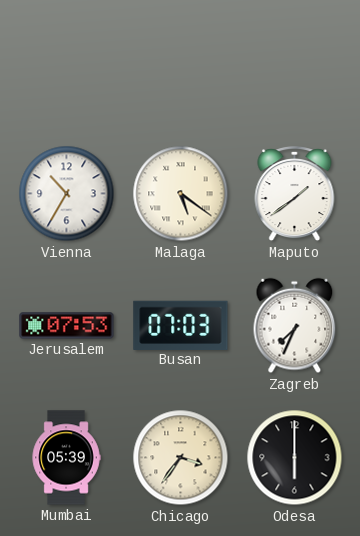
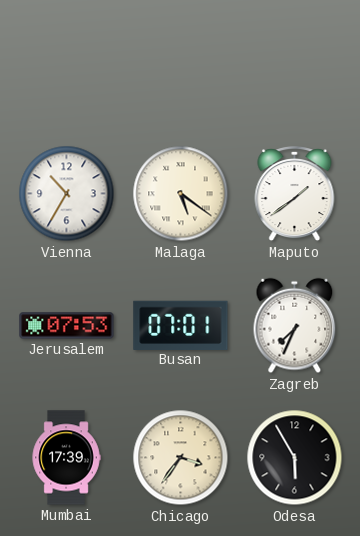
Busan: 07:03 -> 07:01
Mumbai: 05:39 -> 17:39
Odesa: 6:00 -> 5:55
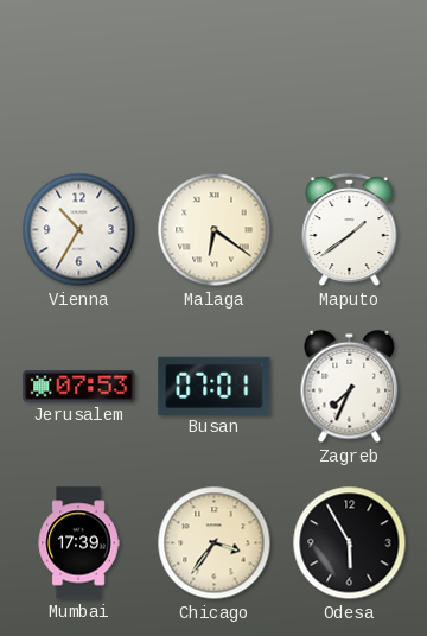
Malaga: 5:21 -> 6:21
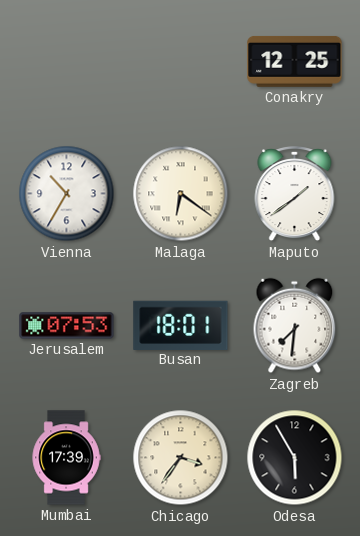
Conakry: none -> 12:25
Busan: 07:01 -> 18:01
Zagreb: 7:34 -> 7:31
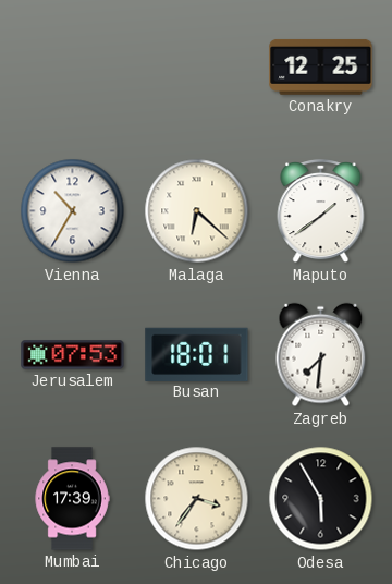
Malaga: 6:21 -> 6:22
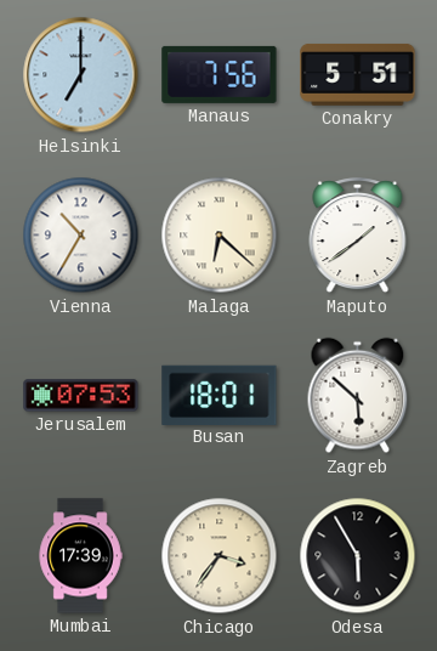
Helsinki: none -> 7:00
Manaus: none -> 7:56
Conakry: 12:25 -> 5:51
Zagreb: 7:31 -> 5:52
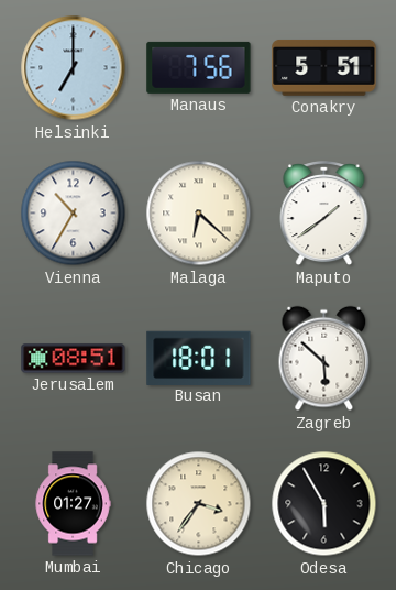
Jerusalem: 07:53 -> 08:51
Mumbai: 17:39 -> 01:27
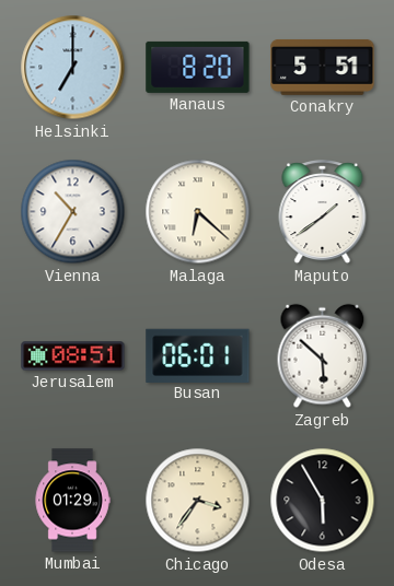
Manaus: 7:56 -> 8:20
Busan: 18:01 -> 06:01
Mumbai: 01:27 -> 01:29
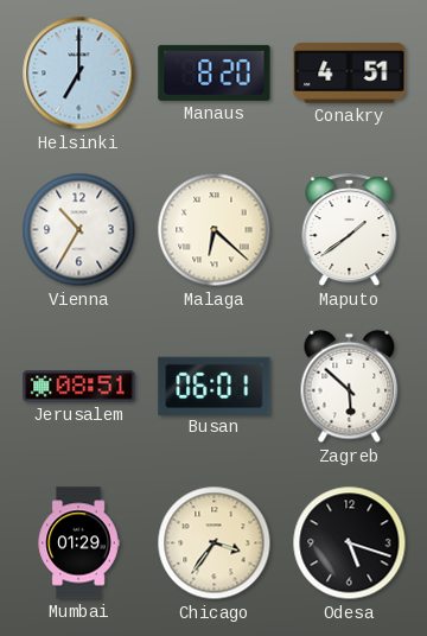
Conakry: 5:51 -> 4:51
Odesa: 5:55 -> 5:18
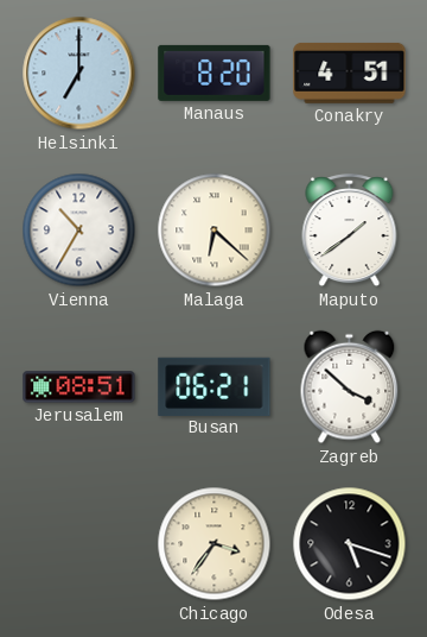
Busan: 06:01 -> 06:21
Zagreb: 5:52 -> 3:52
Mumbai: 01:29 -> none
